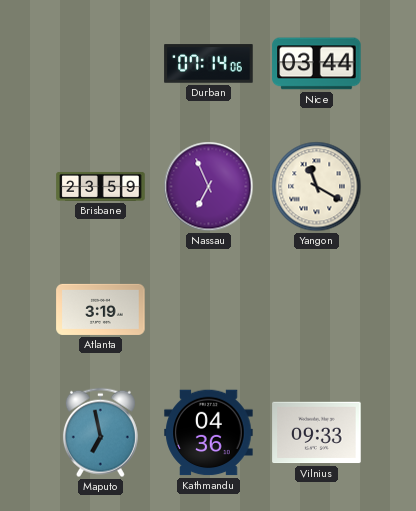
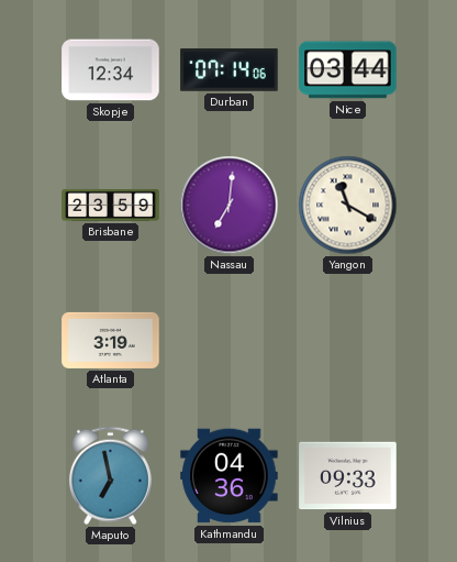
Skopje: none -> 12:34
Nassau: 6:56 -> 7:01
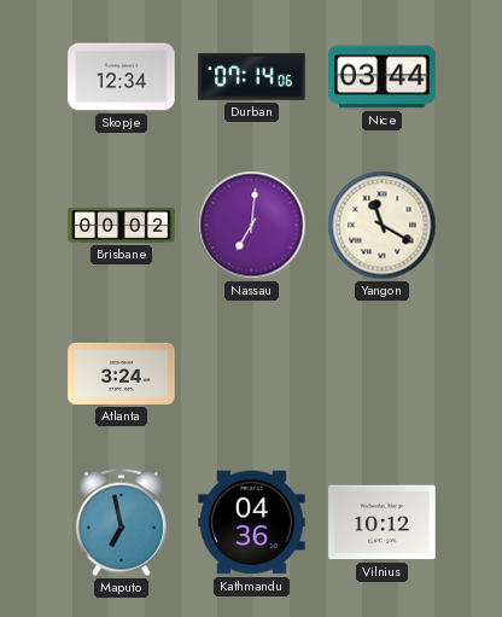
Brisbane: 23:59 -> 00:02
Atlanta: 3:19 -> 3:24
Vilnius: 09:33 -> 10:12
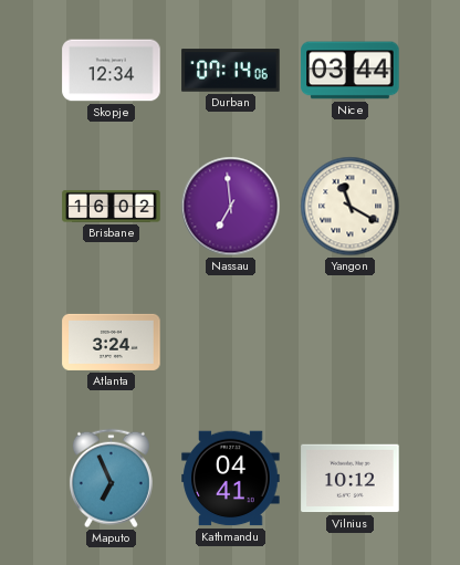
Brisbane: 00:02 -> 16:02
Nassau: 7:01 -> 6:59
Maputo: 6:58 -> 6:56
Kathmandu: 04:36 -> 04:41
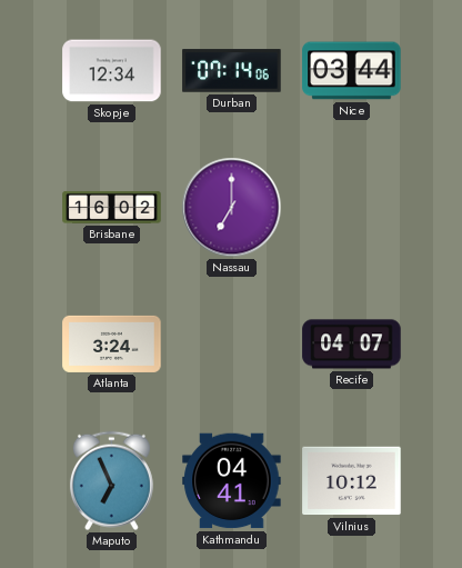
Nassau: 6:59 -> 7:00
Yangon: 11:20 -> none
Recife: none -> 04:07
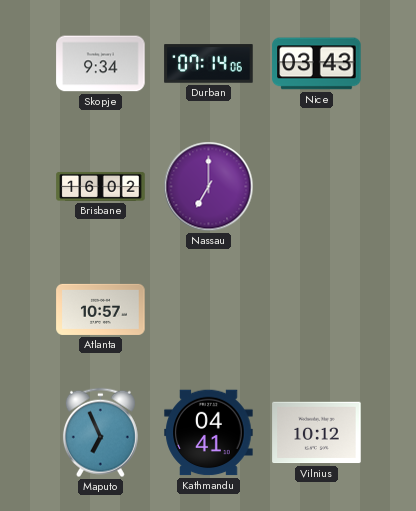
Skopje: 12:34 -> 9:34
Nice: 03:44 -> 03:43
Atlanta: 3:24 -> 10:57
Recife: 04:07 -> none
